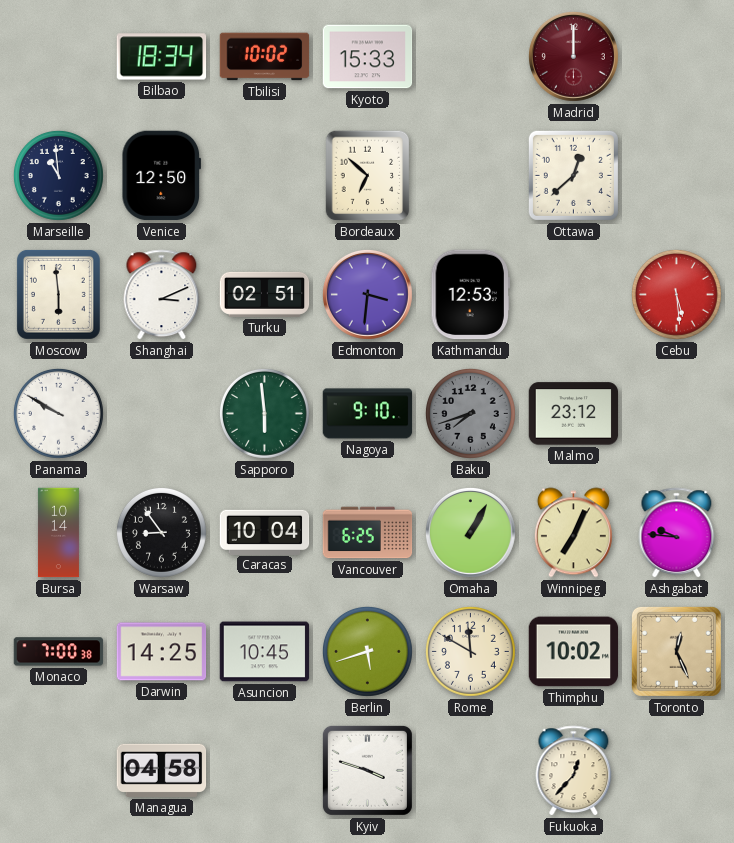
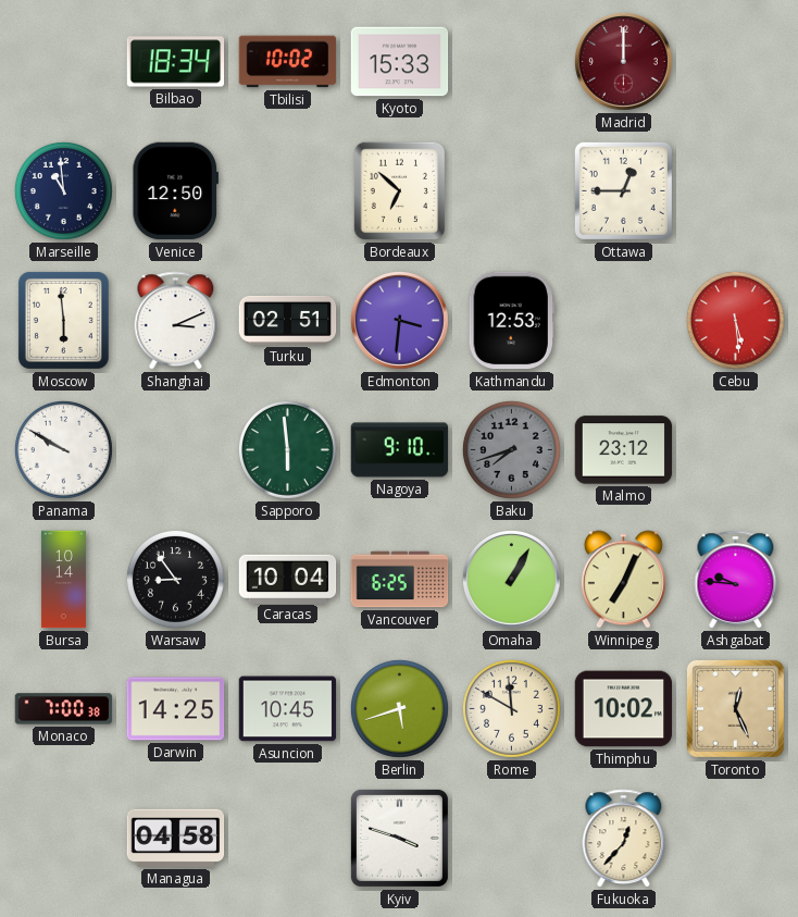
Ottawa: 12:38 -> 12:45
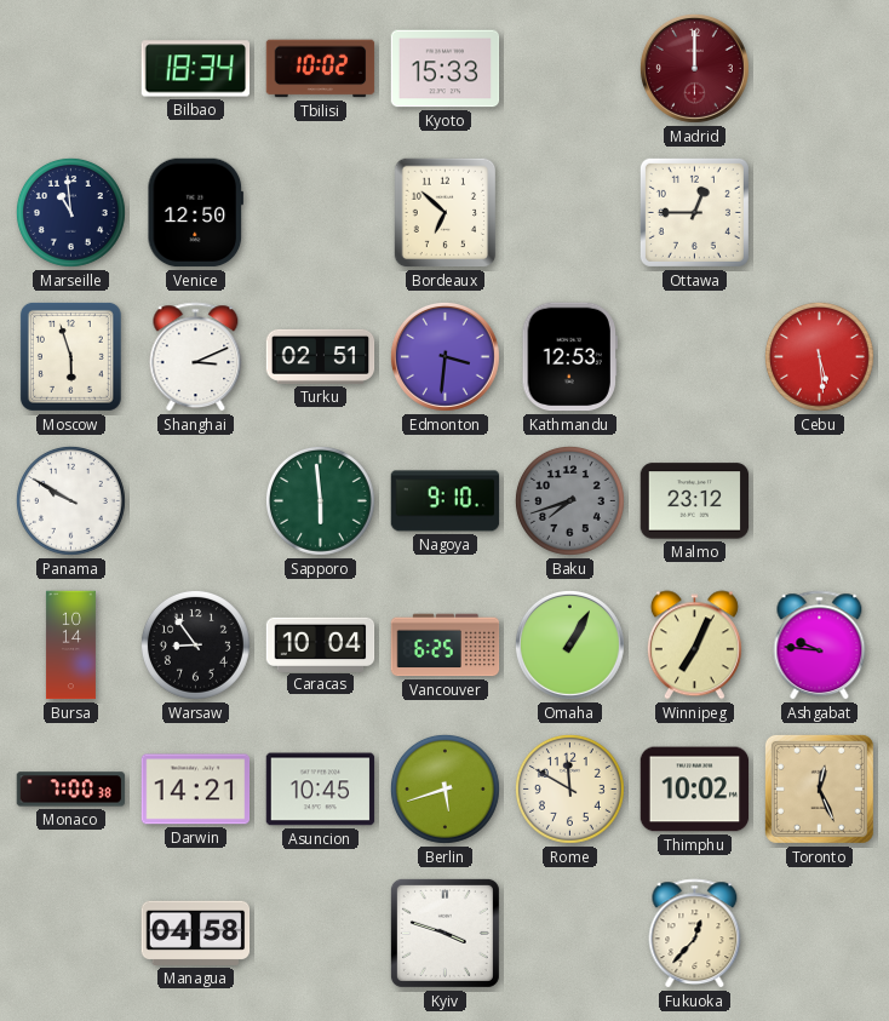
Moscow: 5:59 -> 5:57
Darwin: 14:25 -> 14:21
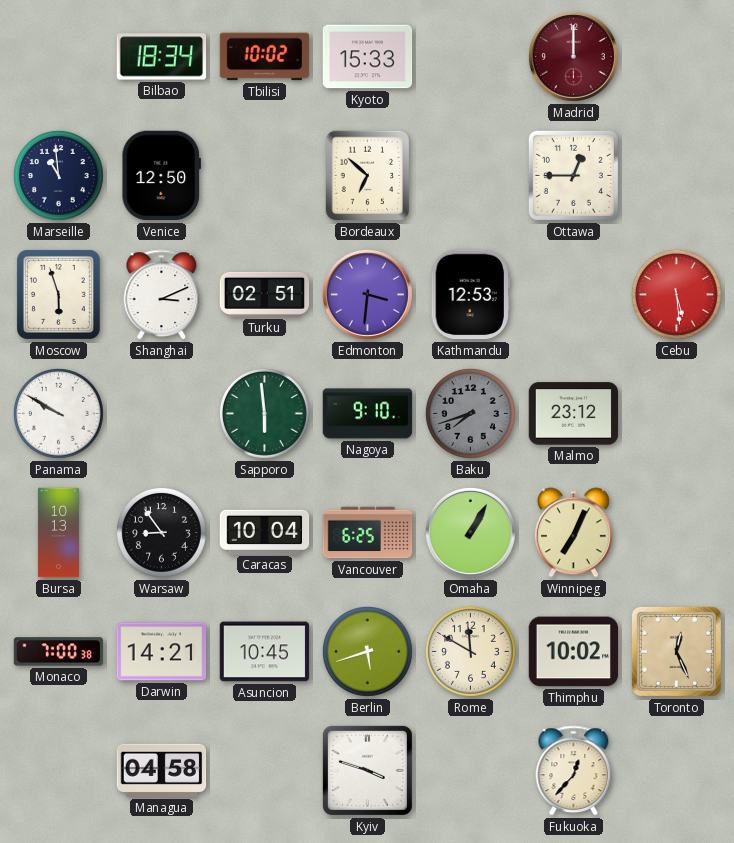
Bursa: 10:14 -> 10:13
Ashgabat: 9:46 -> none
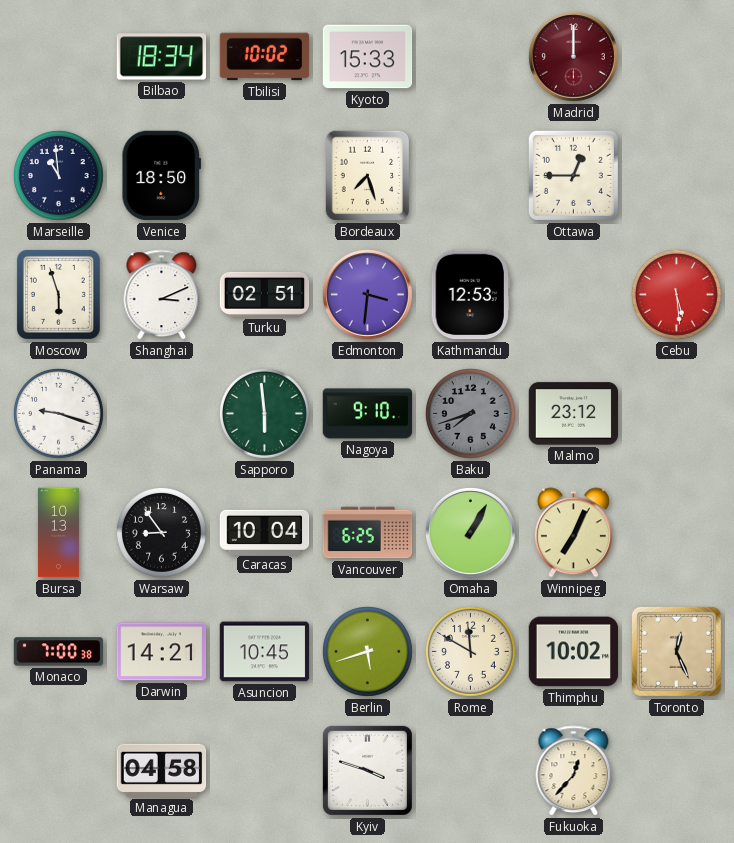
Venice: 12:50 -> 18:50
Bordeaux: 6:52 -> 7:27
Panama: 9:50 -> 9:18
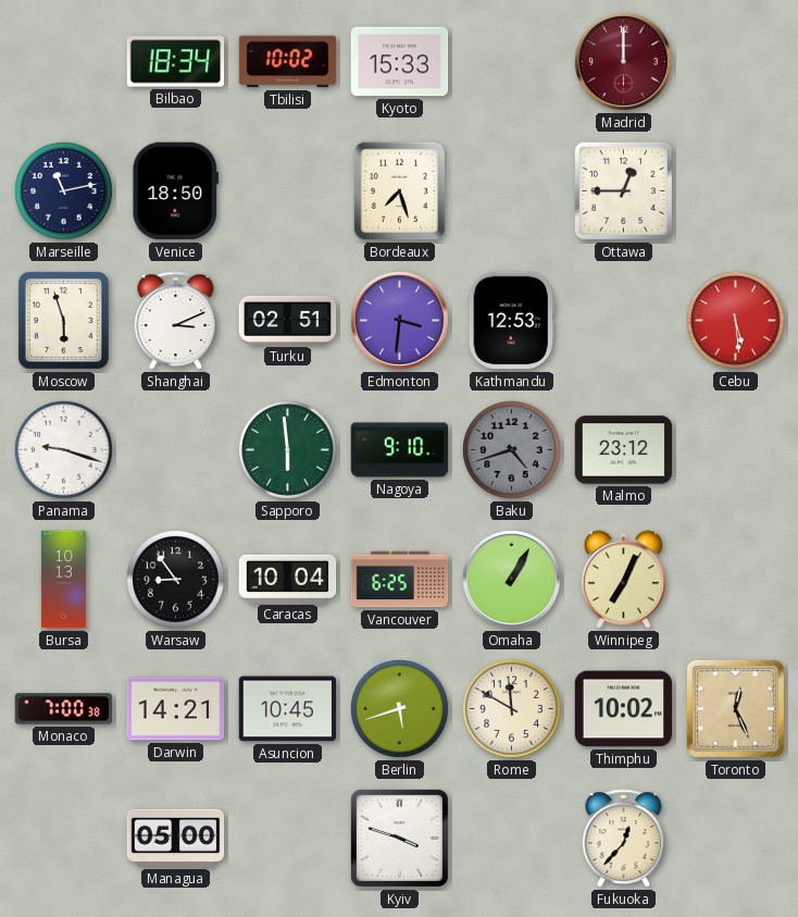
Marseille: 10:59 -> 11:13
Baku: 7:42 -> 4:42
Managua: 04:58 -> 05:00
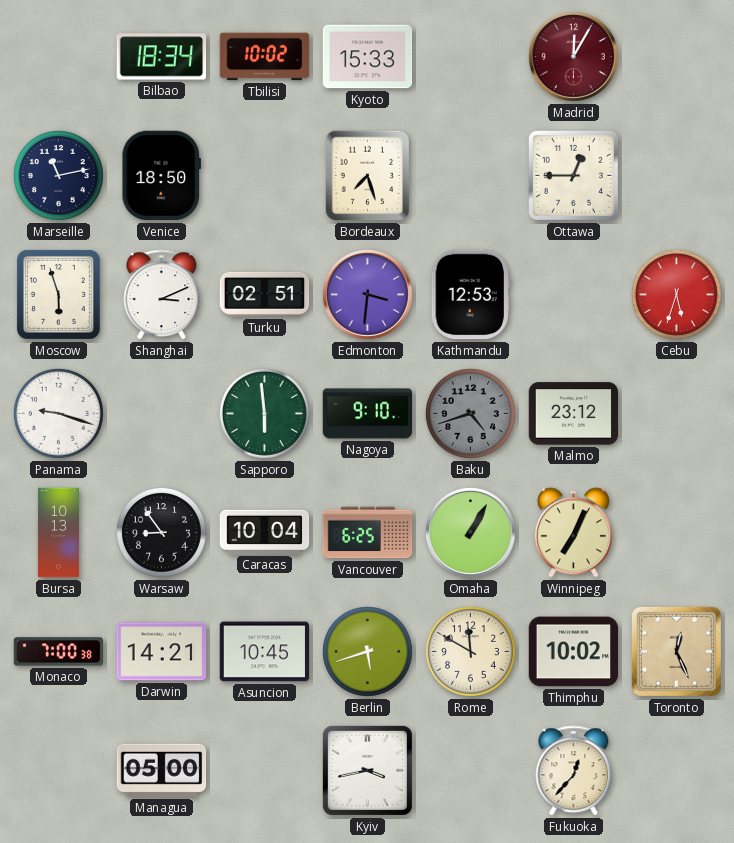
Madrid: 12:00 -> 12:05
Cebu: 5:29 -> 5:33
Kyiv: 3:48 -> 3:43
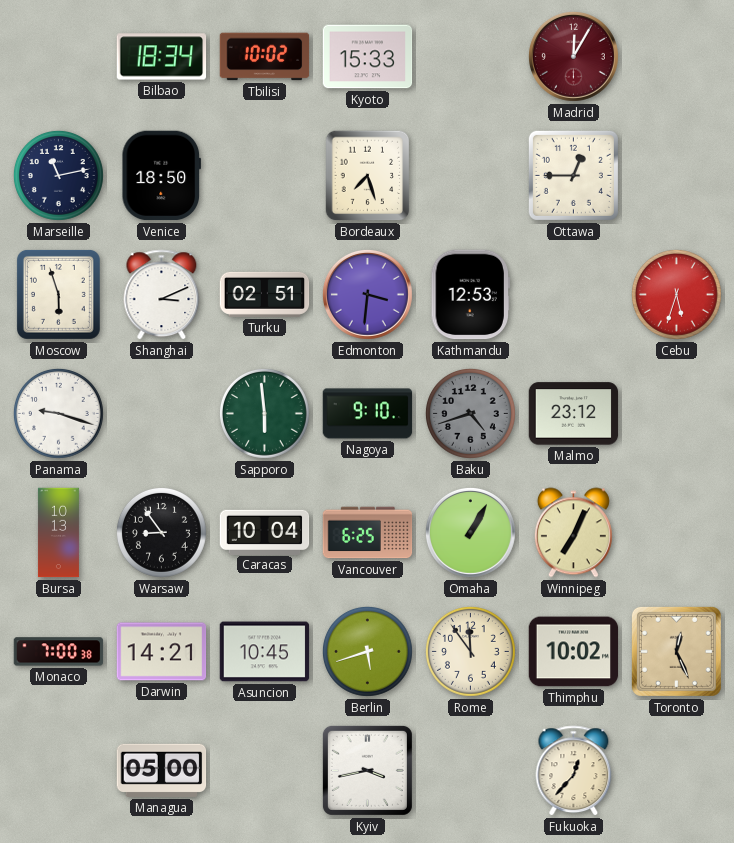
Rome: 11:50 -> 11:54
